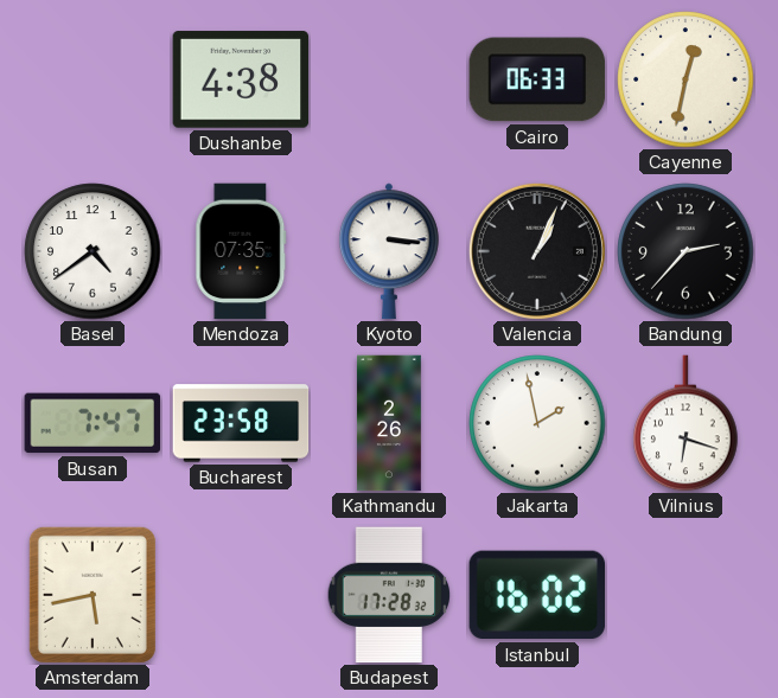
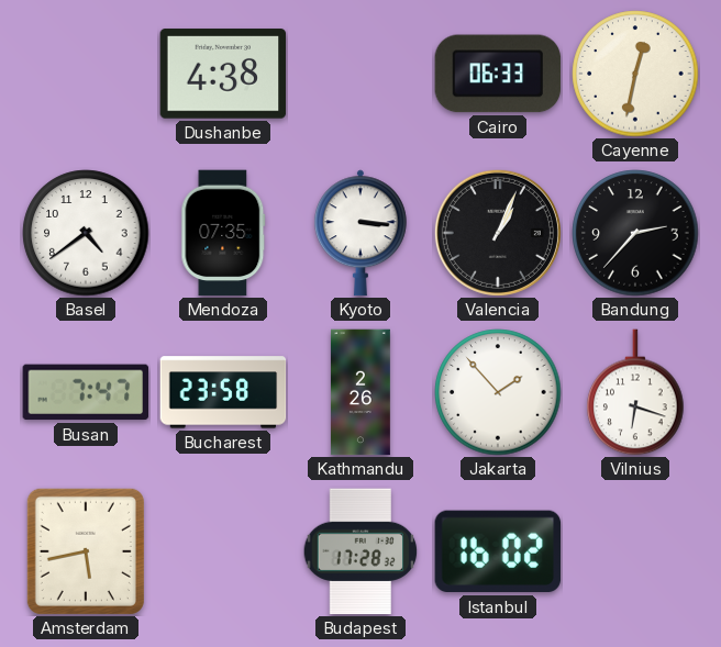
Jakarta: 1:58 -> 1:53
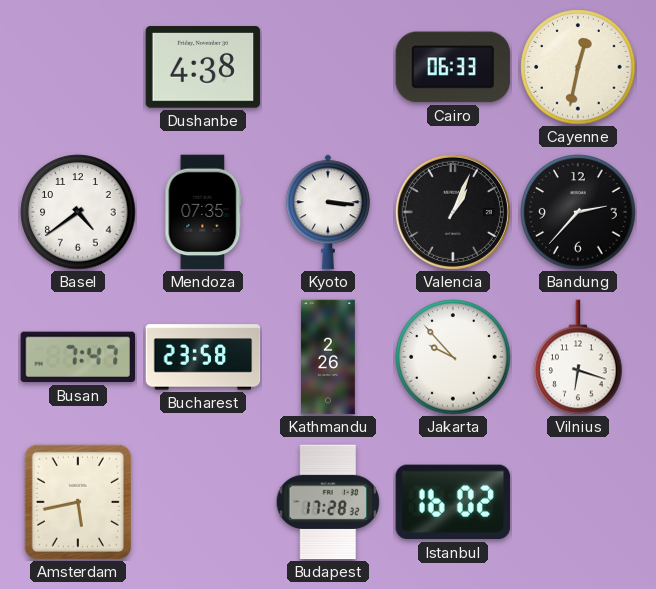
Jakarta: 1:53 -> 9:53
